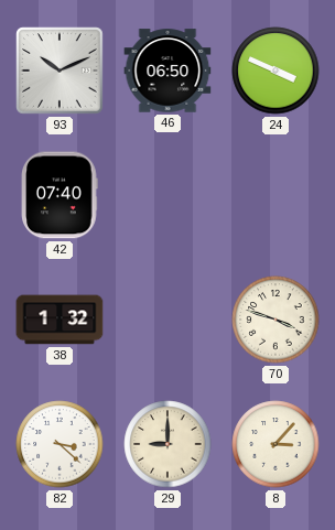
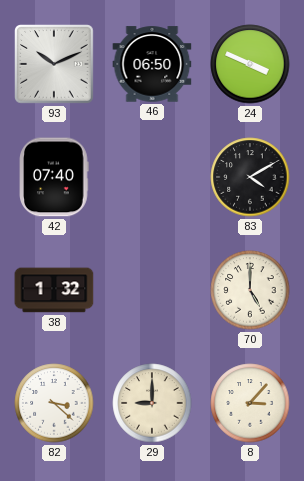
83: none -> 4:10
70: 3:48 -> 5:00
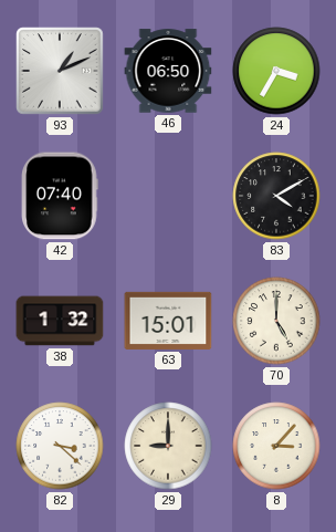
93: 10:11 -> 1:11
24: 3:49 -> 3:35
63: none -> 15:01
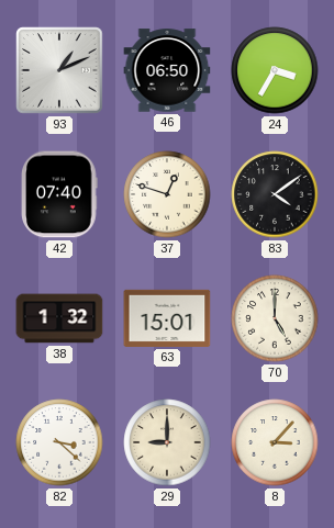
37: none -> 12:48
83: 4:10 -> 4:09
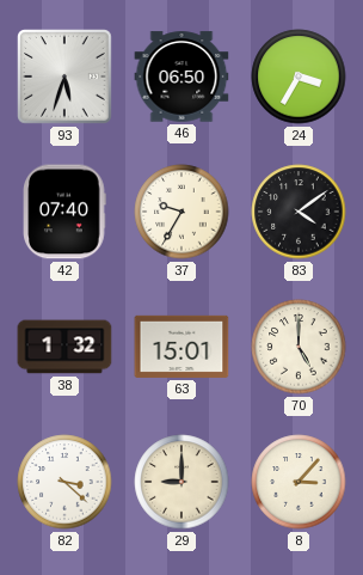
93: 1:11 -> 5:33
37: 12:48 -> 9:35
